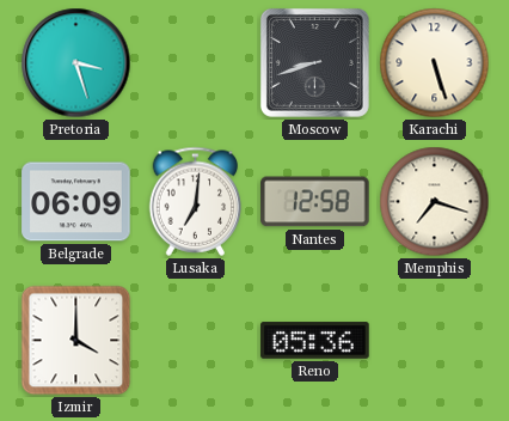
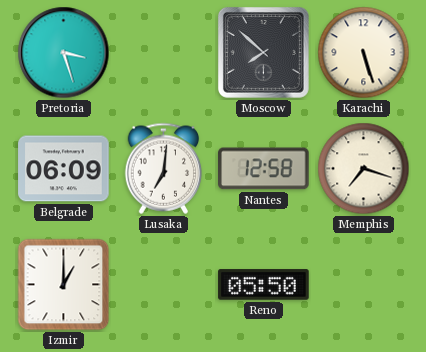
Moscow: 8:42 -> 7:52
Izmir: 4:00 -> 1:00
Reno: 05:36 -> 05:50
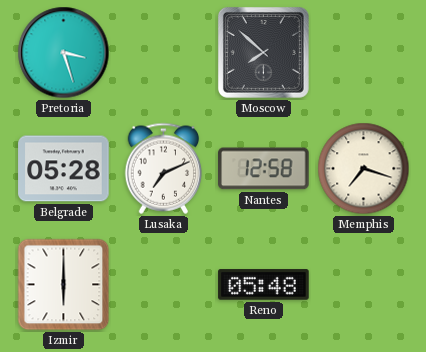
Karachi: 5:27 -> none
Belgrade: 06:09 -> 05:28
Lusaka: 7:01 -> 7:11
Izmir: 1:00 -> 6:00
Reno: 05:50 -> 05:48
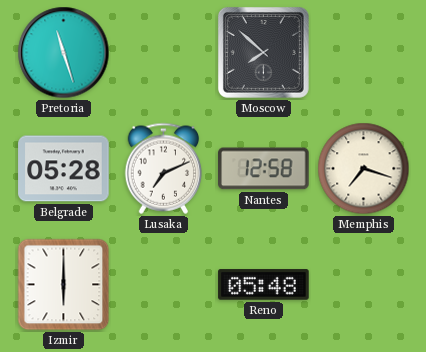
Pretoria: 3:27 -> 11:27
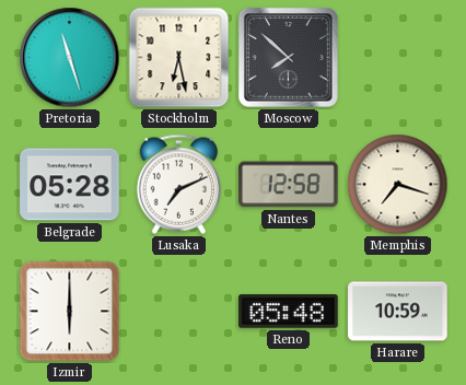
Stockholm: none -> 6:28
Harare: none -> 10:59
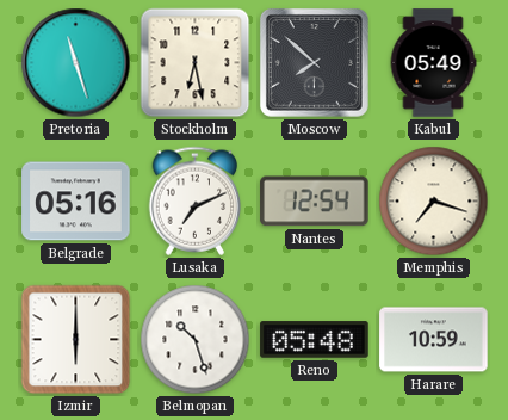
Kabul: none -> 05:49
Belgrade: 05:28 -> 05:16
Nantes: 12:58 -> 12:54
Belmopan: none -> 10:27
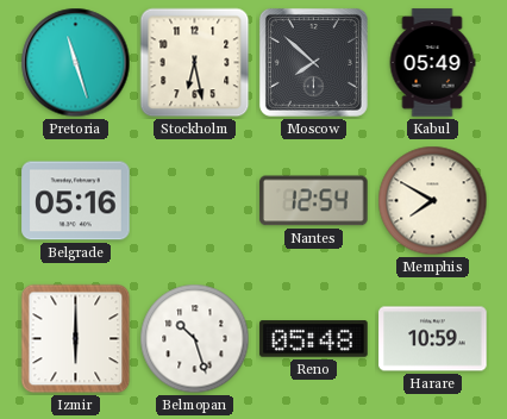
Lusaka: 7:11 -> none
Memphis: 7:18 -> 7:50
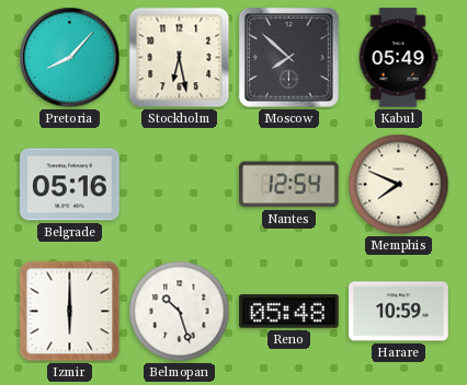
Pretoria: 11:27 -> 8:07
Memphis: 7:50 -> 7:49
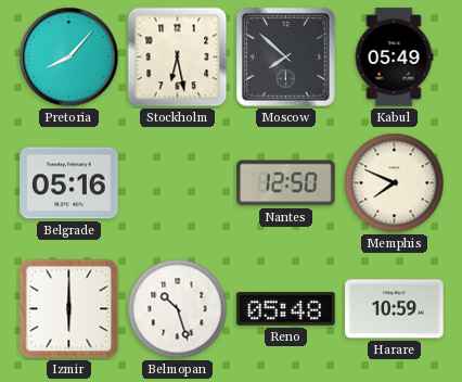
Nantes: 12:54 -> 12:50
